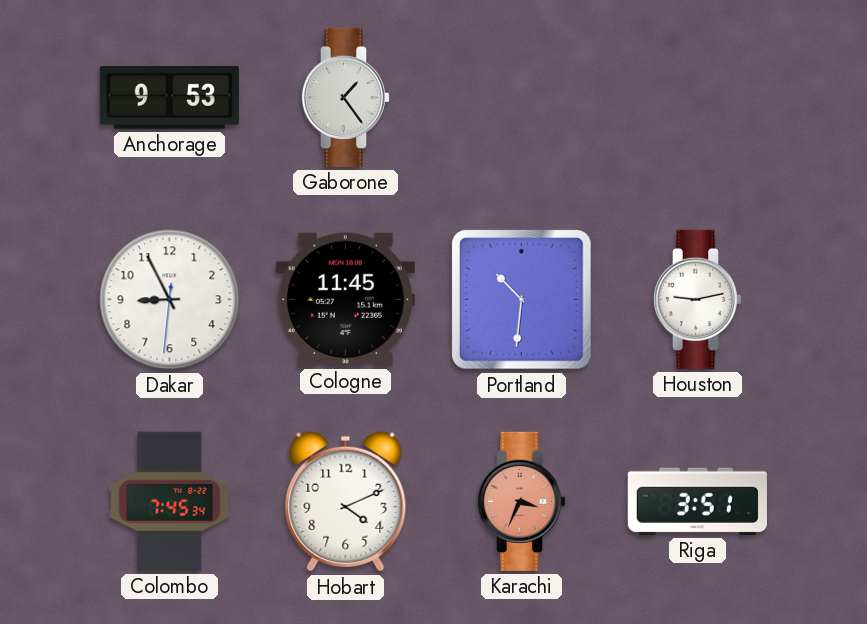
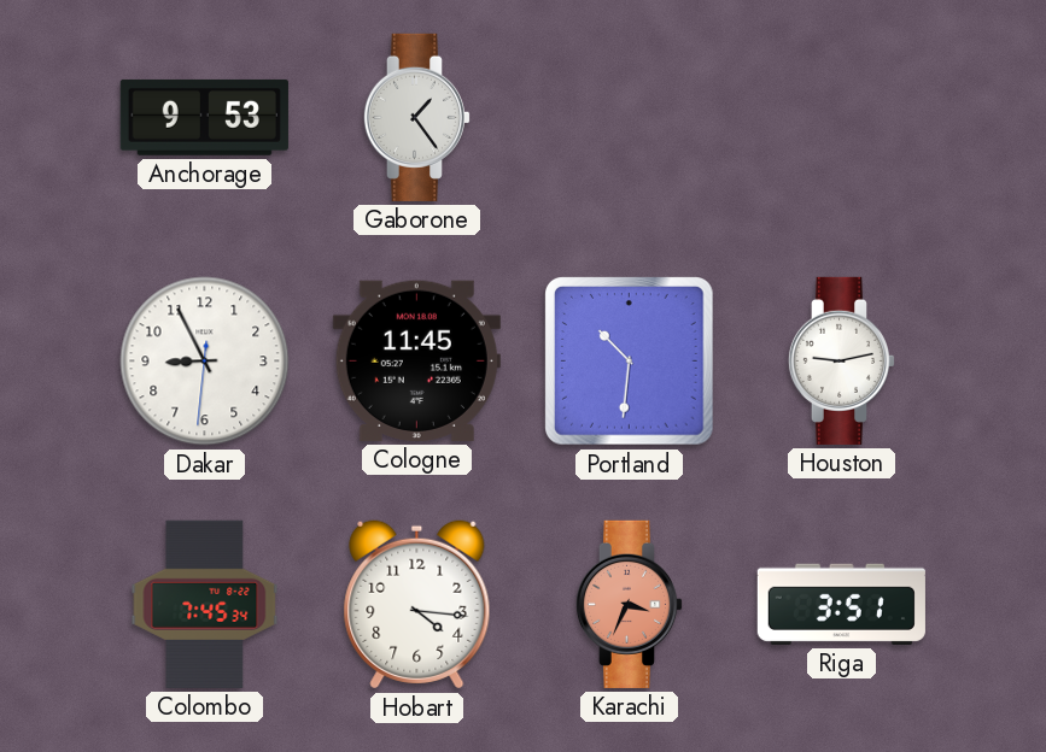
Hobart: 4:11 -> 4:16
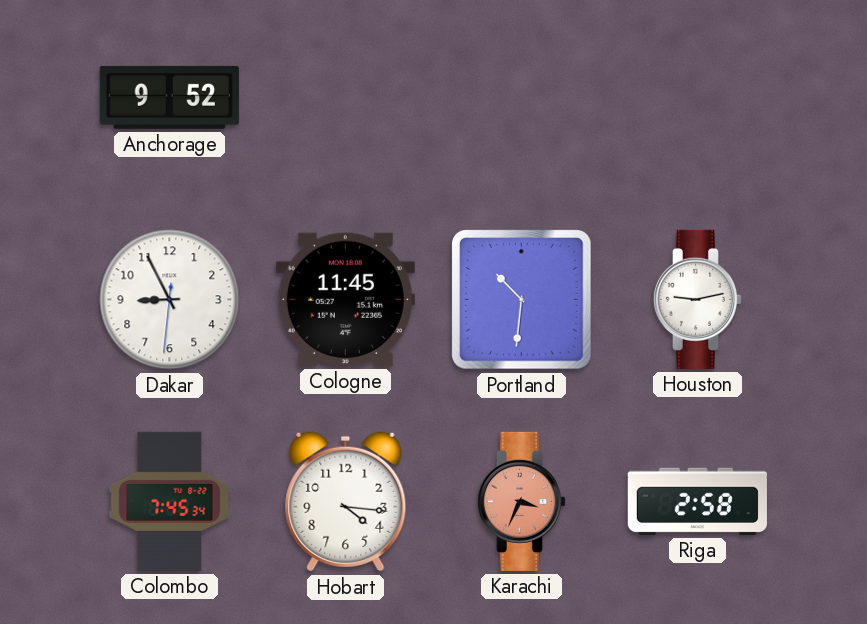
Anchorage: 9:53 -> 9:52
Gaborone: 1:24 -> none
Riga: 3:51 -> 2:58
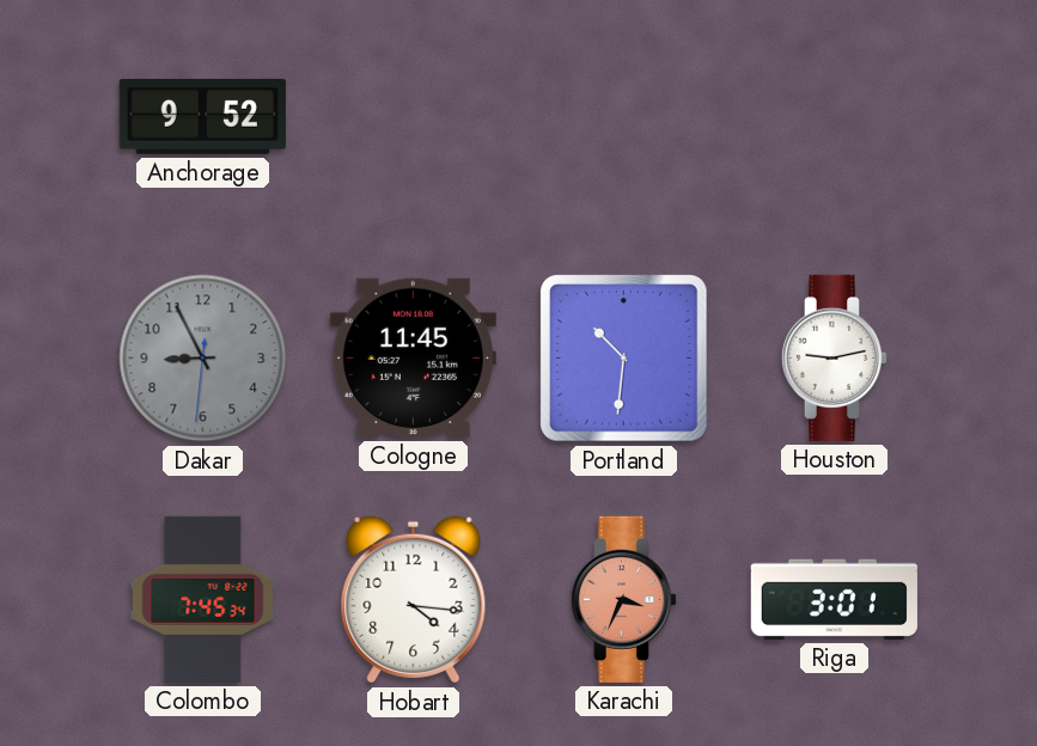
Dakar dial: white -> grey
Riga: 2:58 -> 3:01
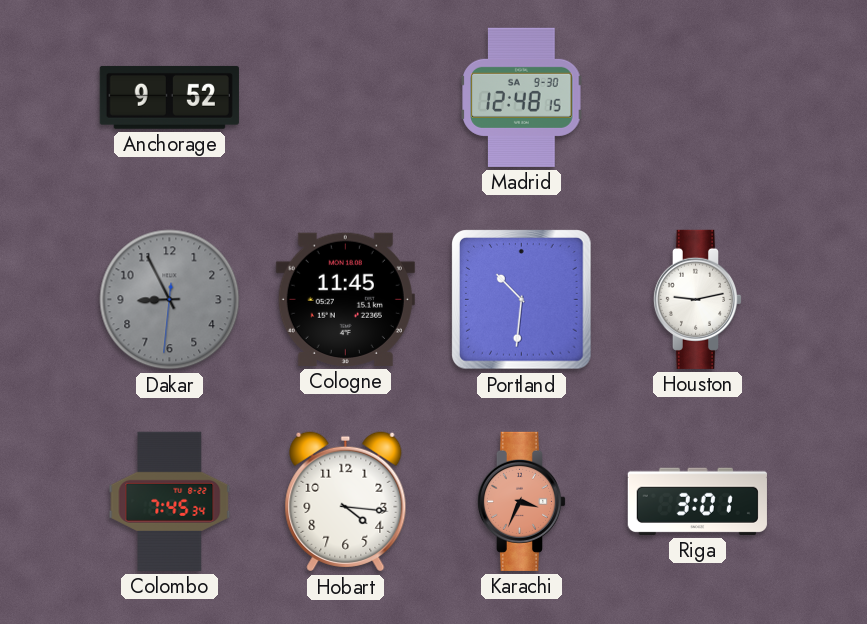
Madrid: none -> 12:48
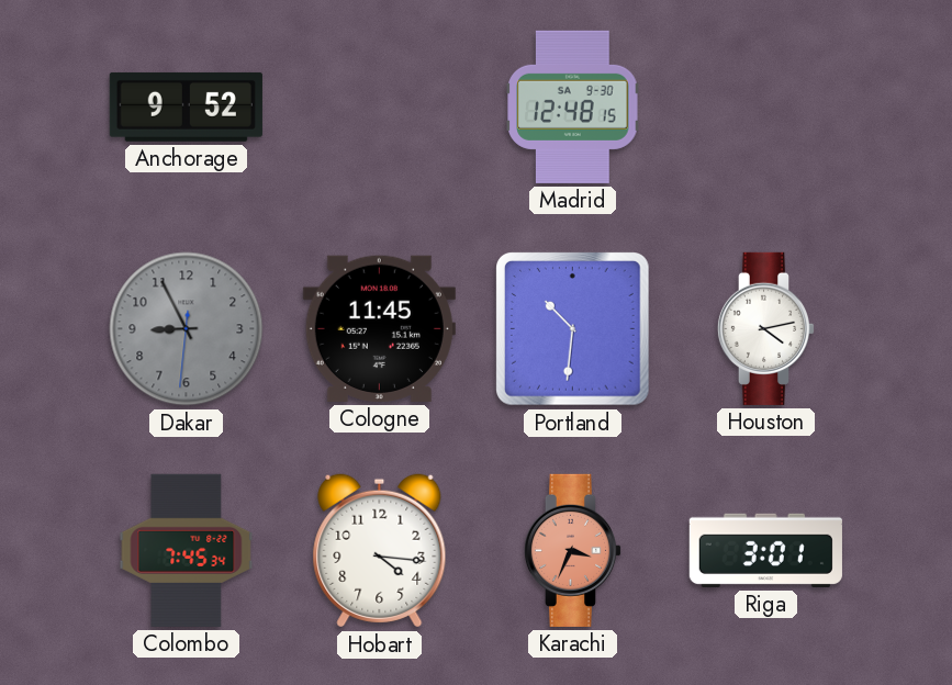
Houston: 9:13 -> 4:13
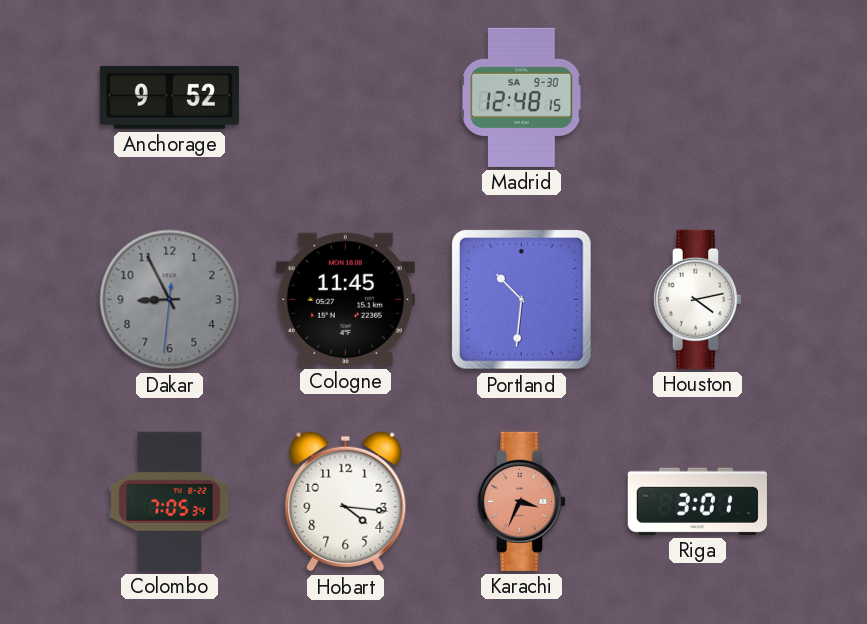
Colombo: 7:45 -> 7:05
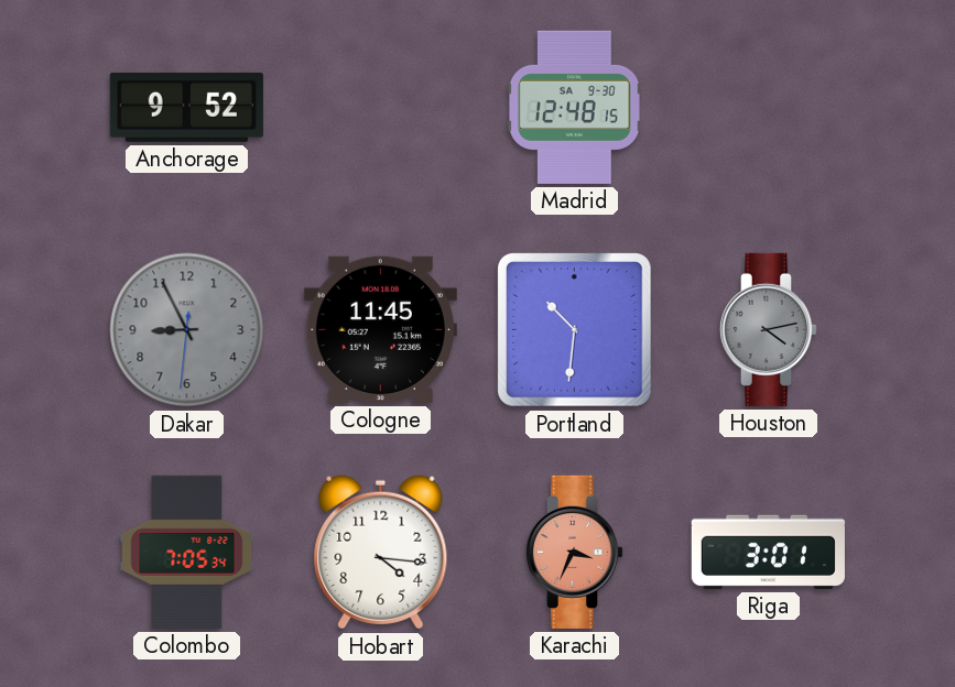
Houston dial: white -> grey
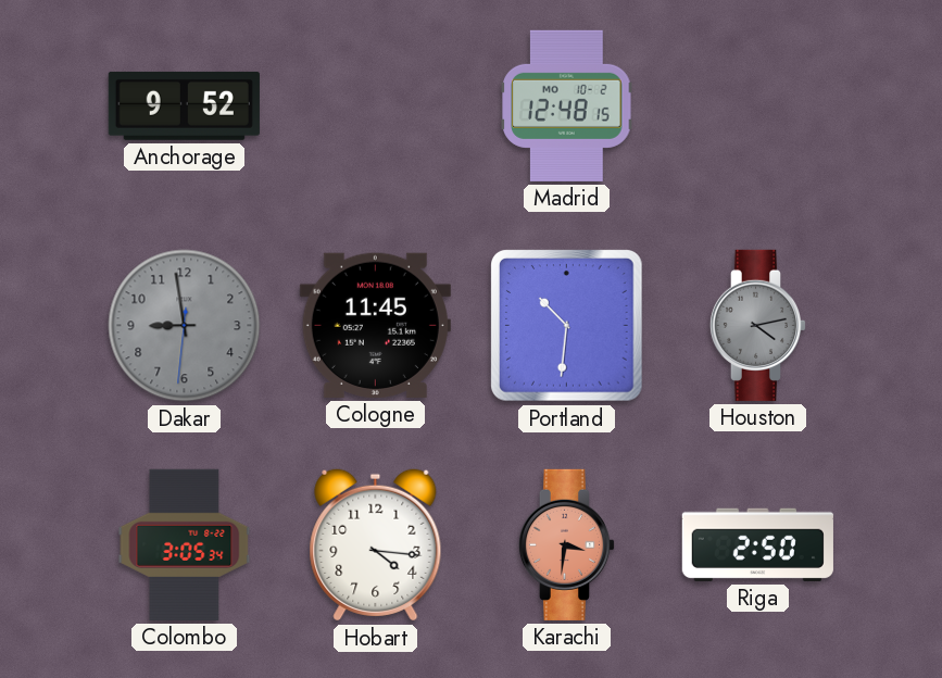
Madrid date: SA 9-30 -> MO 10-2
Dakar: 8:55 -> 8:58
Colombo: 7:05 -> 3:05
Karachi: 3:34 -> 3:31
Riga: 3:01 -> 2:50
